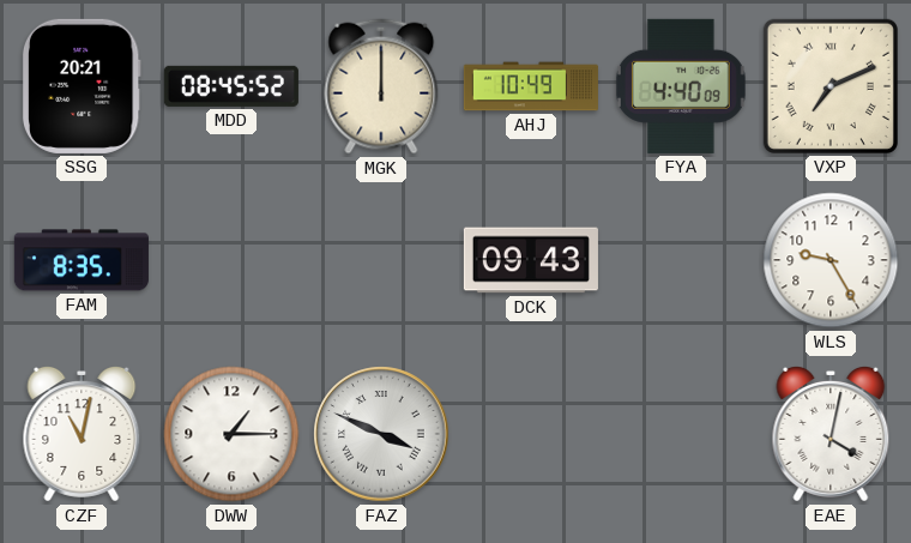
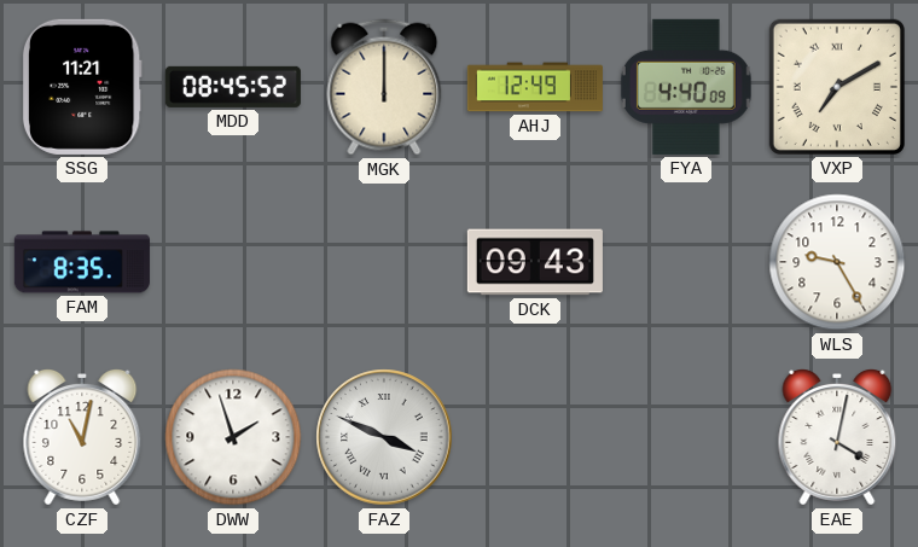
SSG: 20:21 -> 11:21
AHJ: 10:49 -> 12:49
VXP: 7:11 -> 7:10
DWW: 1:15 -> 1:57
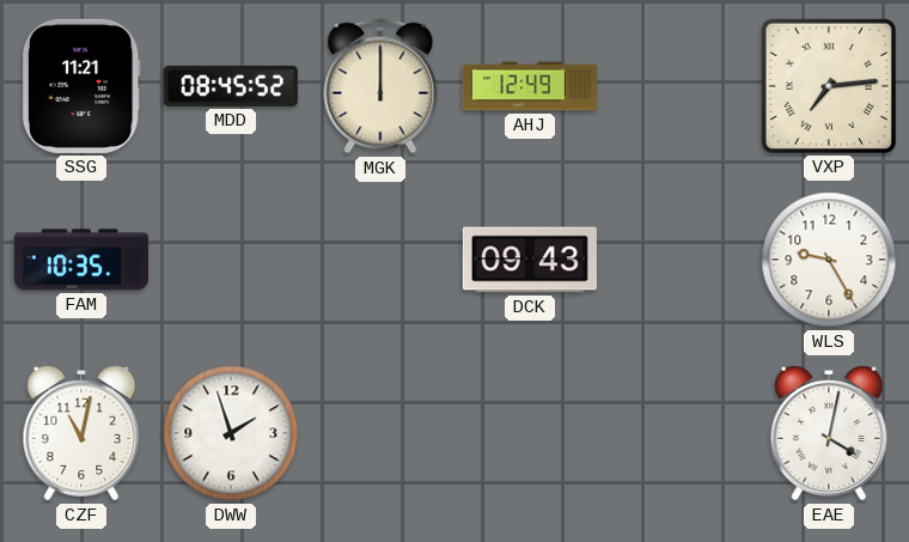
FYA: 4:40 -> none
VXP: 7:10 -> 7:14
FAM: 8:35 -> 10:35
FAZ: 3:49 -> none
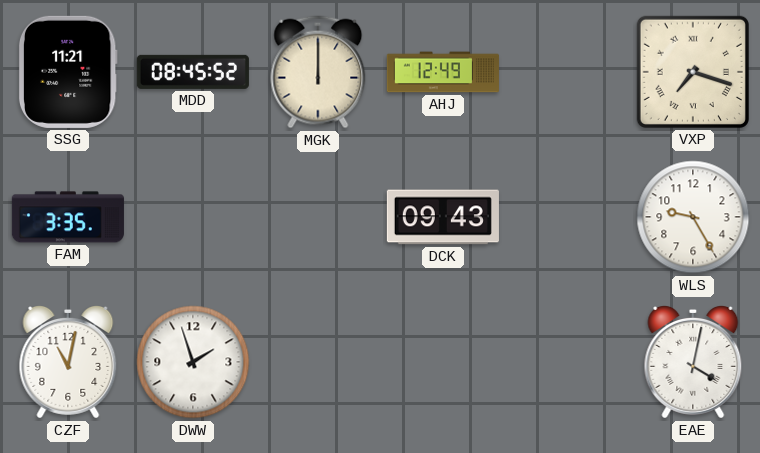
VXP: 7:14 -> 7:18
FAM: 10:35 -> 3:35
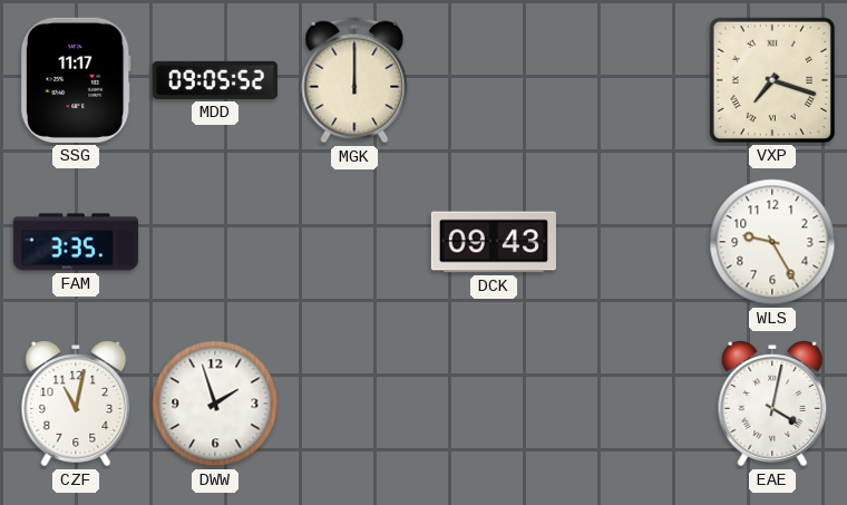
SSG: 11:21 -> 11:17
MDD: 08:45 -> 09:05
AHJ: 12:49 -> none
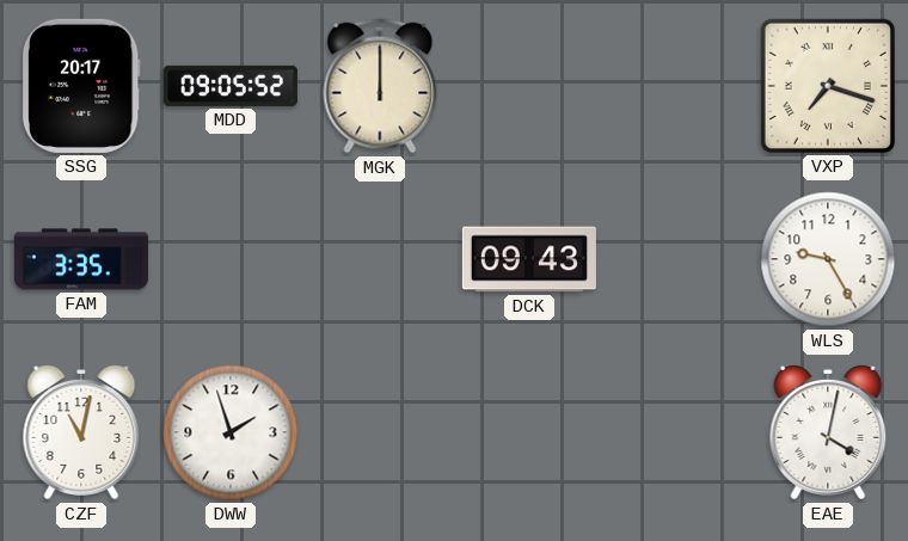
SSG: 11:17 -> 20:17
